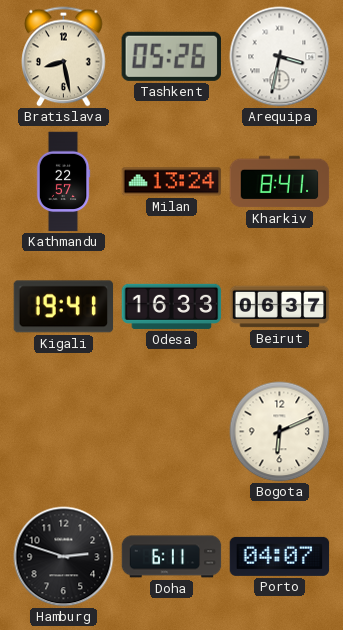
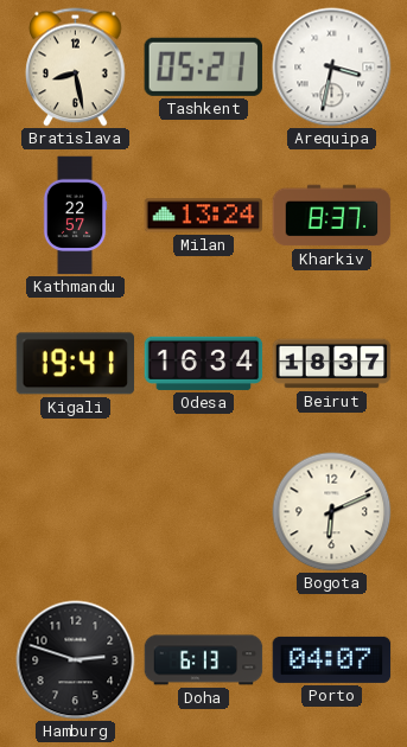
Tashkent: 05:26 -> 05:21
Kharkiv: 8:41 -> 8:37
Odesa: 16:33 -> 16:34
Beirut: 06:37 -> 18:37
Doha: 6:11 -> 6:13
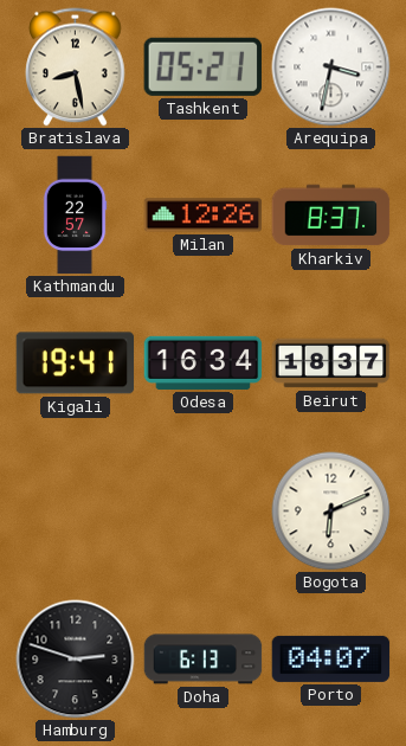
Milan: 13:24 -> 12:26
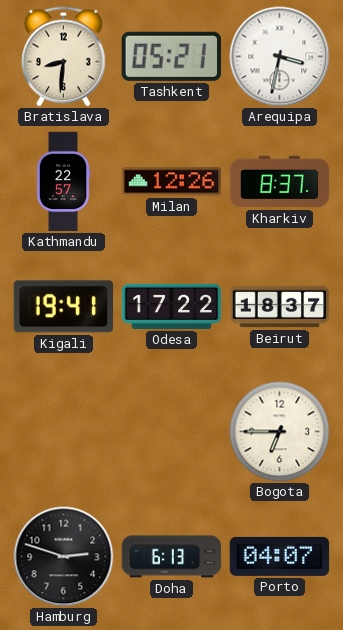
Bratislava: 8:28 -> 8:31
Odesa: 16:34 -> 17:22
Bogota: 6:11 -> 6:45
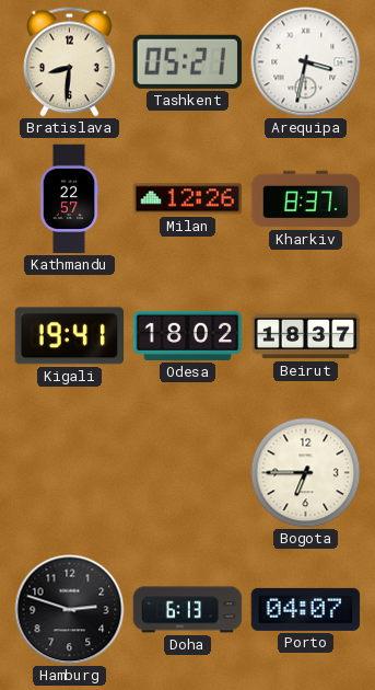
Odesa: 17:22 -> 18:02
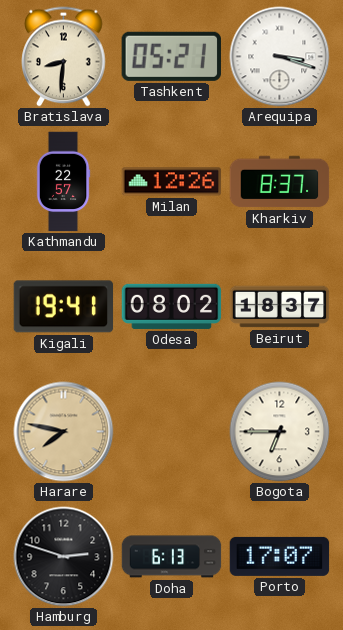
Arequipa: 3:32 -> 3:18
Odesa: 18:02 -> 08:02
Harare: none -> 7:47
Porto: 04:07 -> 17:07
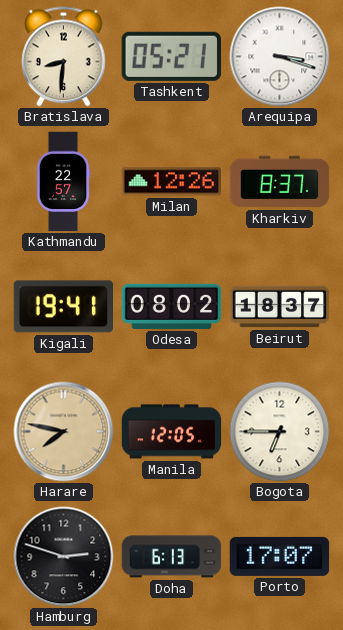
Manila: none -> 12:05
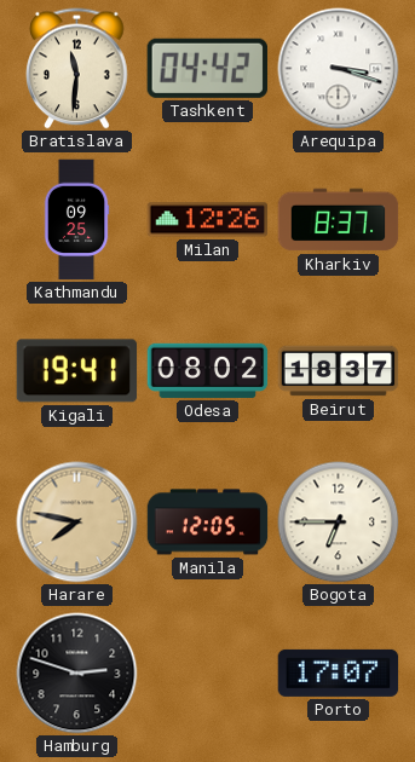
Bratislava: 8:31 -> 11:31
Tashkent: 05:21 -> 04:42
Kathmandu: 22:57 -> 09:25
Doha: 6:13 -> none
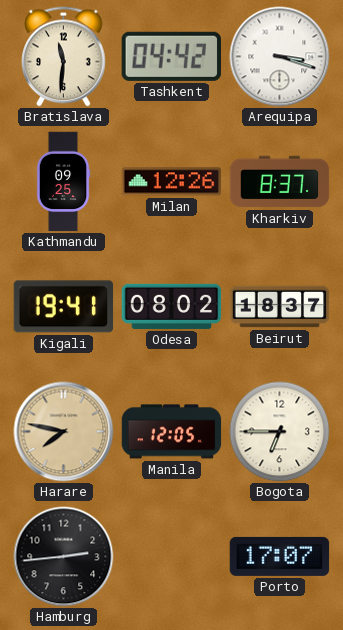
Hamburg: 2:48 -> 2:44
